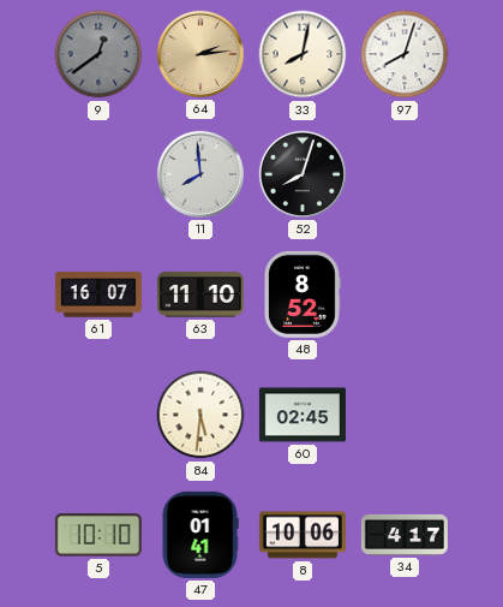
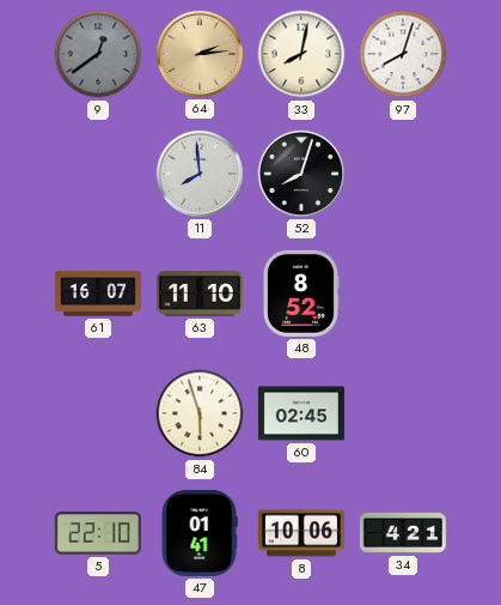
84: 5:31 -> 5:57
5: 10:10 -> 22:10
34: 4:17 -> 4:21
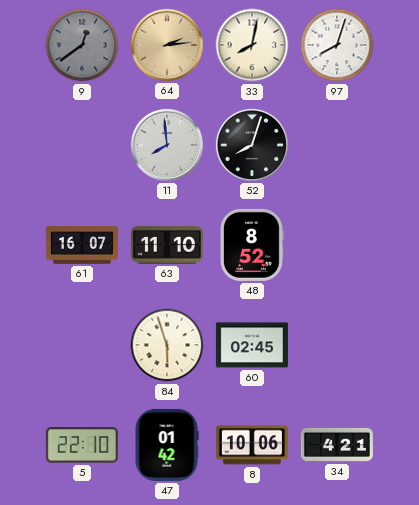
47: 01:41 -> 01:42
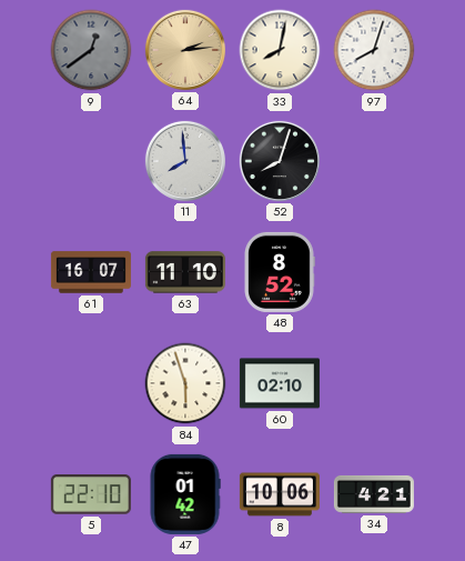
60: 02:45 -> 02:10
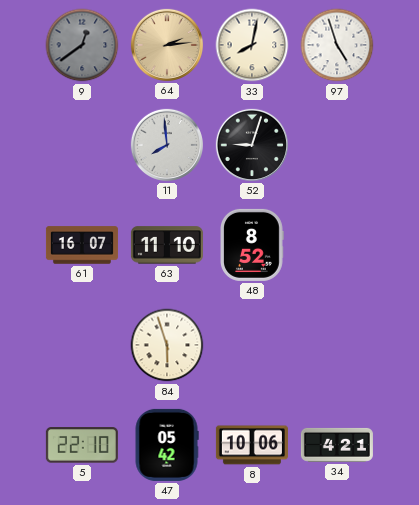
97: 8:03 -> 4:57
52: 8:03 -> 9:03
60: 02:10 -> none
47: 01:42 -> 05:42
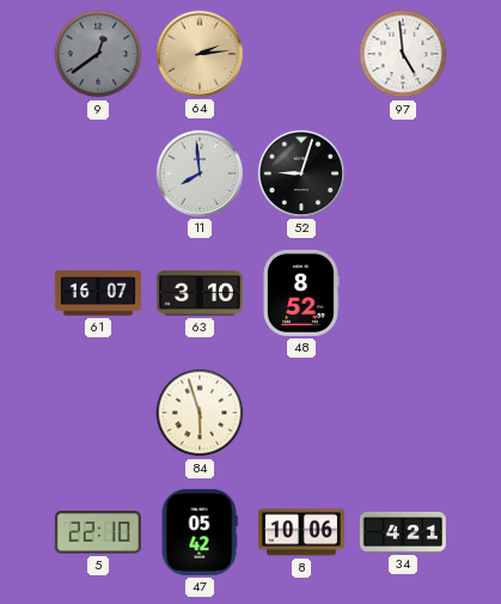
33: 8:02 -> none
97: 4:57 -> 4:59
63: 11:10 -> 3:10
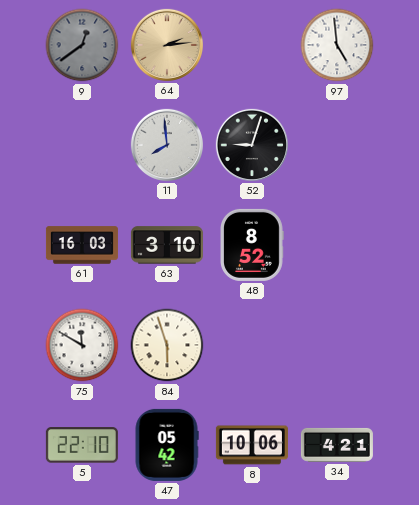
61: 16:07 -> 16:03
75: none -> 11:50
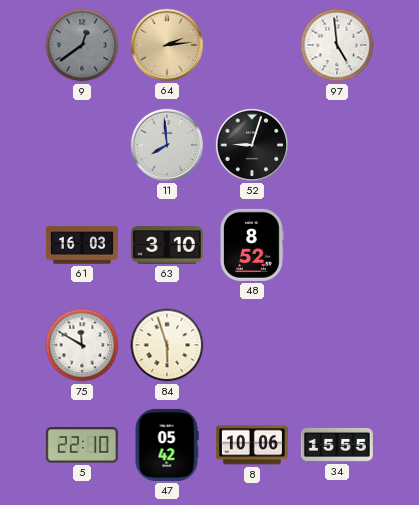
34: 4:21 -> 15:55
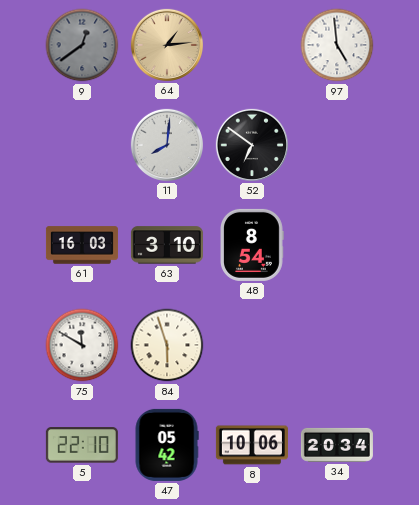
64: 2:14 -> 1:14
11: 7:59 -> 8:01
52: 9:03 -> 6:51
48: 8:52 -> 8:54
34: 15:55 -> 20:34
